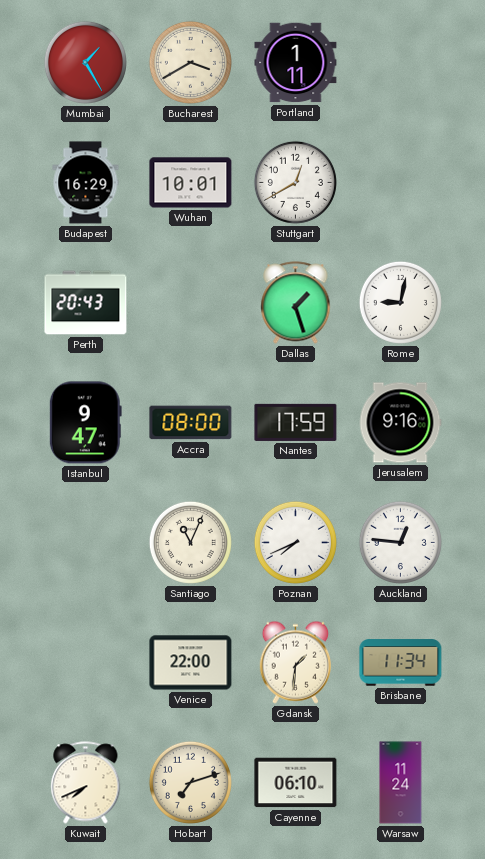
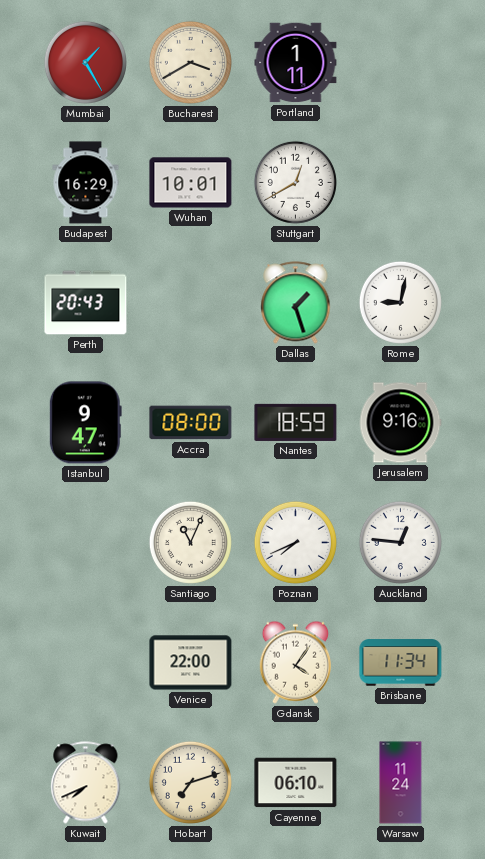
Nantes: 17:59 -> 18:59
Gdansk: 1:31 -> 4:06
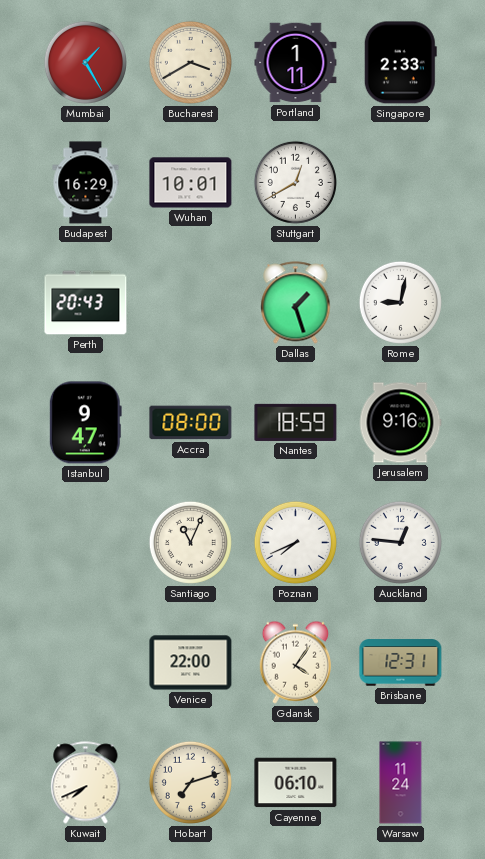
Singapore: none -> 2:33
Brisbane: 11:34 -> 12:31
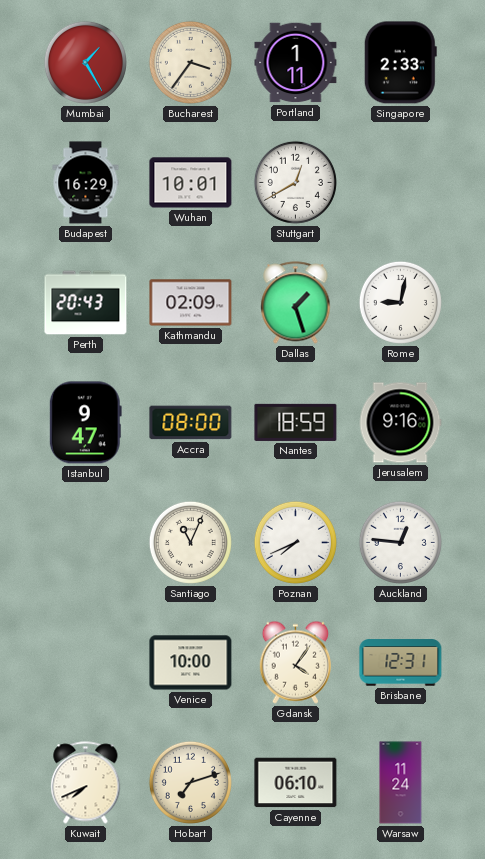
Bucharest: 3:40 -> 3:36
Kathmandu: none -> 02:09
Venice: 22:00 -> 10:00
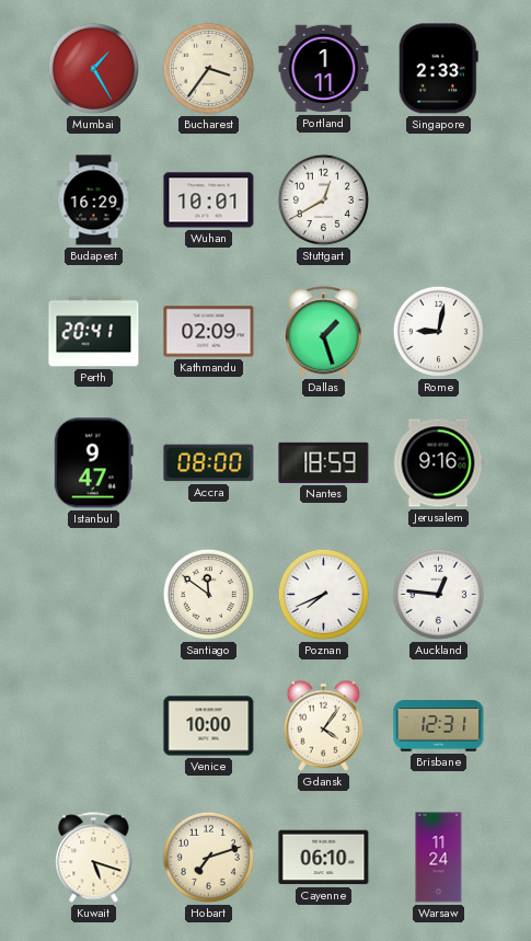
Perth: 20:43 -> 20:41
Santiago: 11:04 -> 11:51
Kuwait: 7:41 -> 5:18
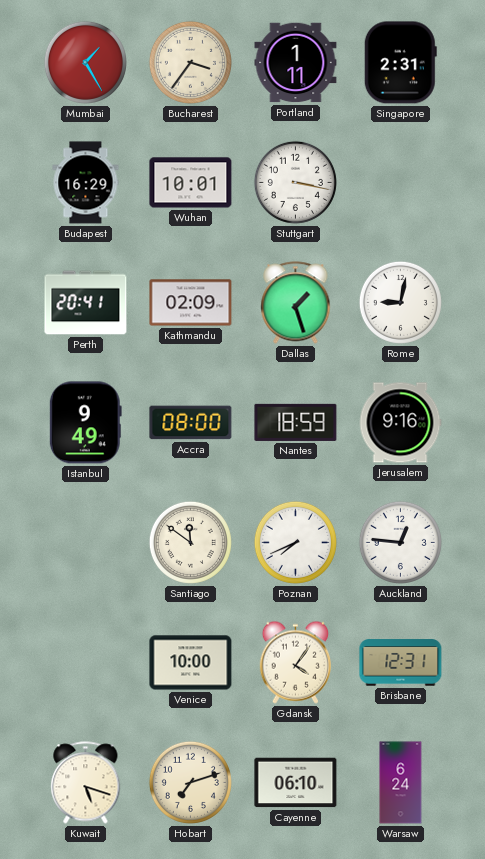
Singapore: 2:33 -> 2:31
Stuttgart: 12:40 -> 3:17
Istanbul: 9:47 -> 9:49
Warsaw: 11:24 -> 6:24
